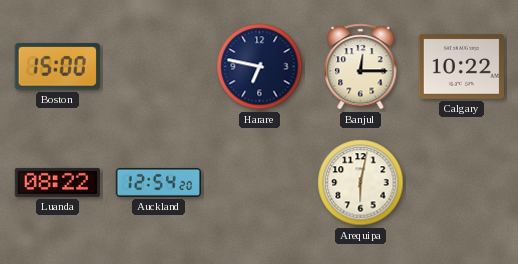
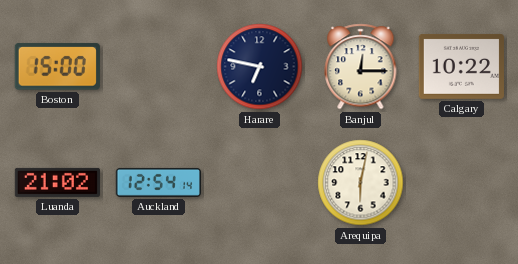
Luanda: 08:22 -> 21:02
Auckland: 12:54:20 -> 12:54:14
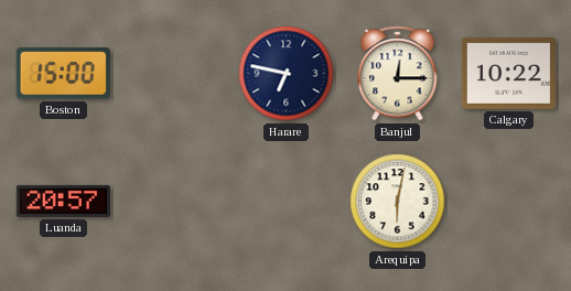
Luanda: 21:02 -> 20:57
Auckland: 12:54 -> none
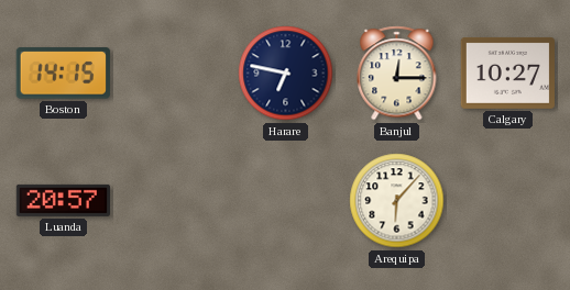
Boston: 15:00 -> 14:15
Calgary: 10:22 -> 10:27
Arequipa: 6:02 -> 6:07
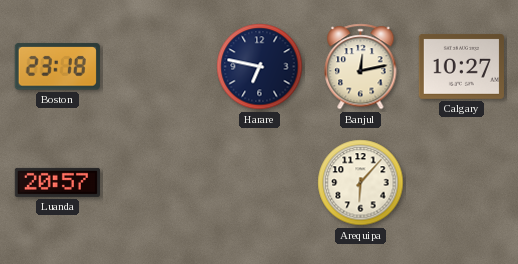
Boston: 14:15 -> 23:18
Banjul: 12:15 -> 12:13
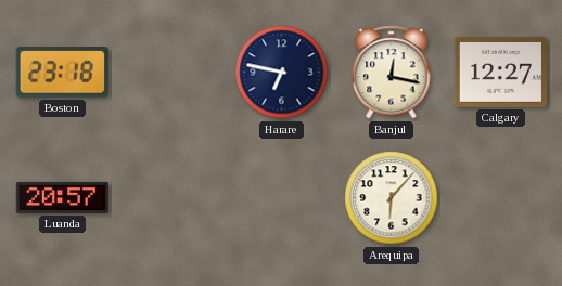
Banjul: 12:13 -> 12:17
Calgary: 10:27 -> 12:27
